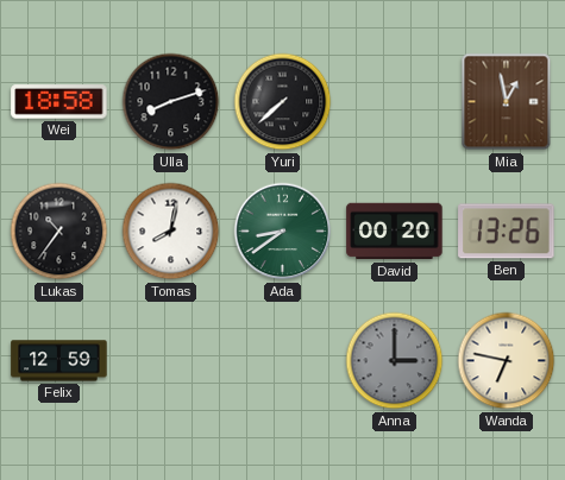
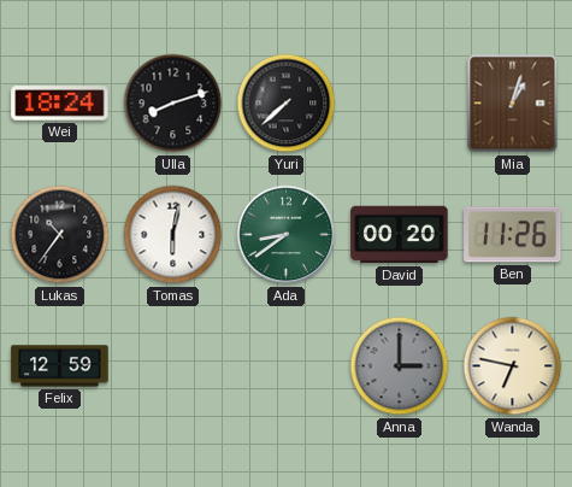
Wei: 18:58 -> 18:24
Mia: 12:58 -> 1:03
Tomas: 8:02 -> 6:02
Ben: 13:26 -> 11:26
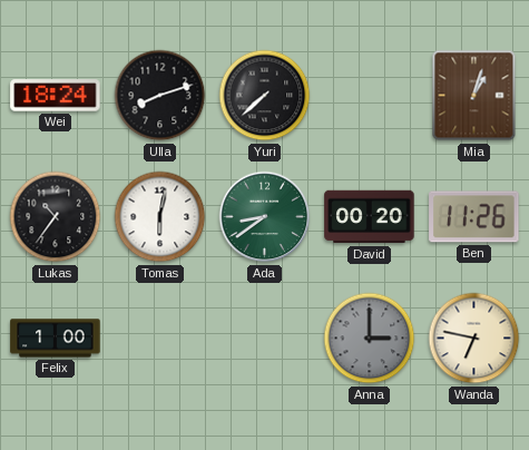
Felix: 12:59 -> 1:00
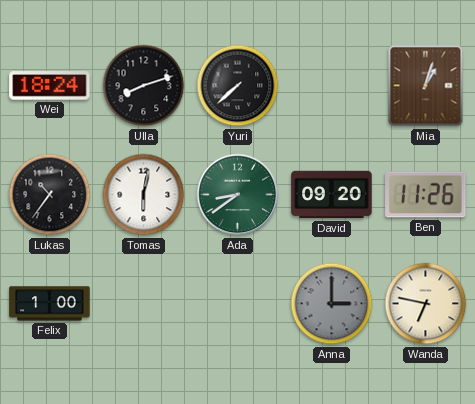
David: 00:20 -> 09:20
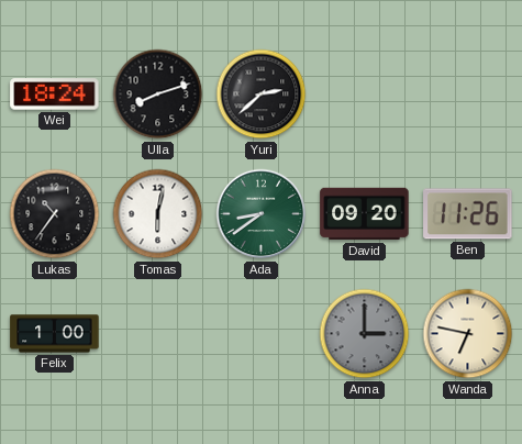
Yuri: 7:38 -> 2:38
Mia: 1:03 -> none
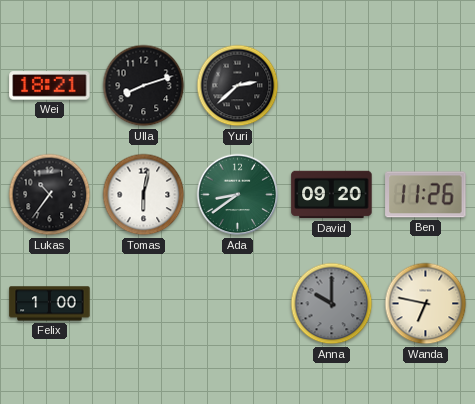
Wei: 18:24 -> 18:21
Anna: 3:00 -> 10:00
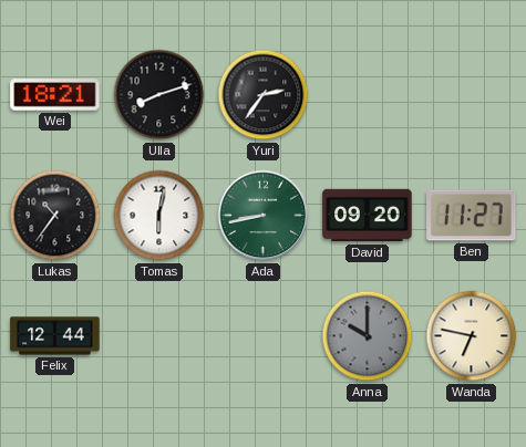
Yuri: 2:38 -> 2:36
Ada: 8:39 -> 8:43
Ben: 11:26 -> 11:27
Felix: 1:00 -> 12:44
